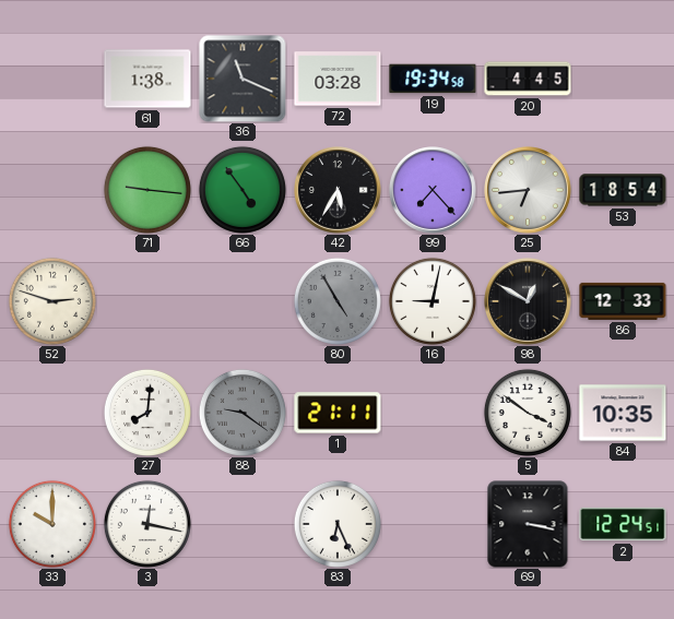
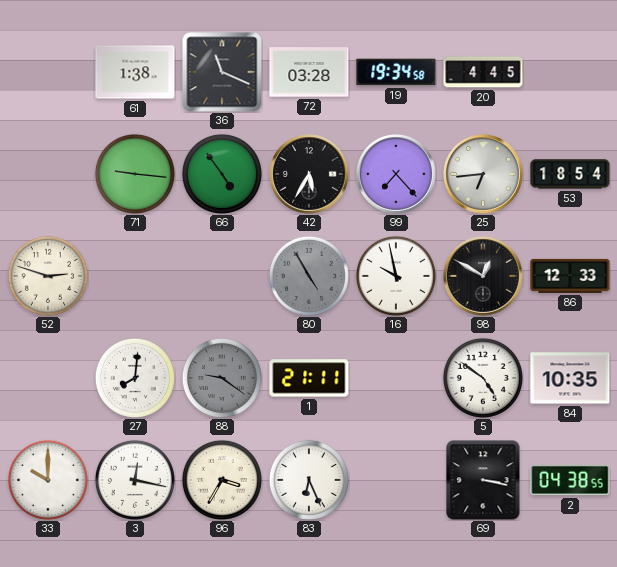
16: 9:02 -> 9:58
5: 3:51 -> 4:51
96: none -> 3:35
2: 12:24 -> 04:38
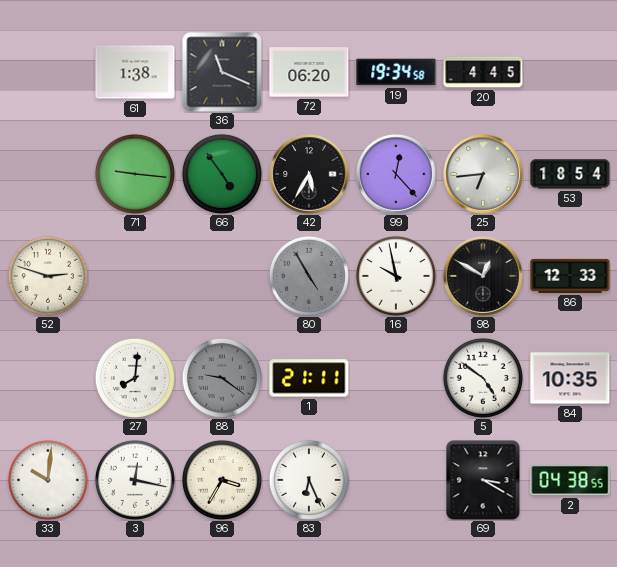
72: 03:28 -> 06:20
99: 7:23 -> 12:23
33: 10:00 -> 10:01
69: 3:17 -> 3:20
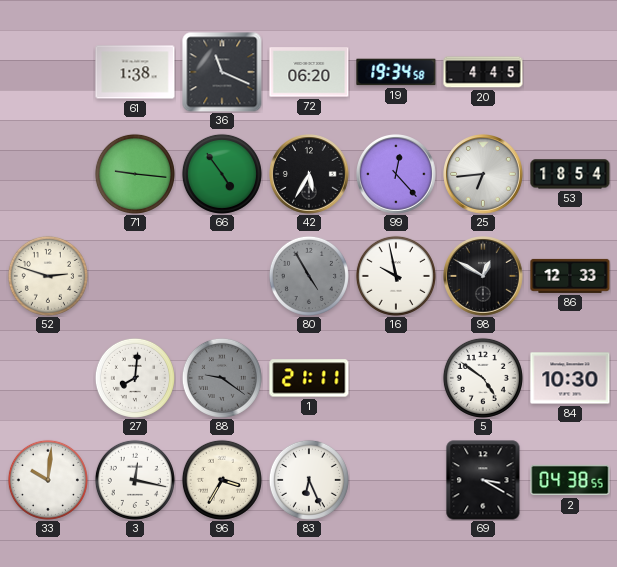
84: 10:35 -> 10:30
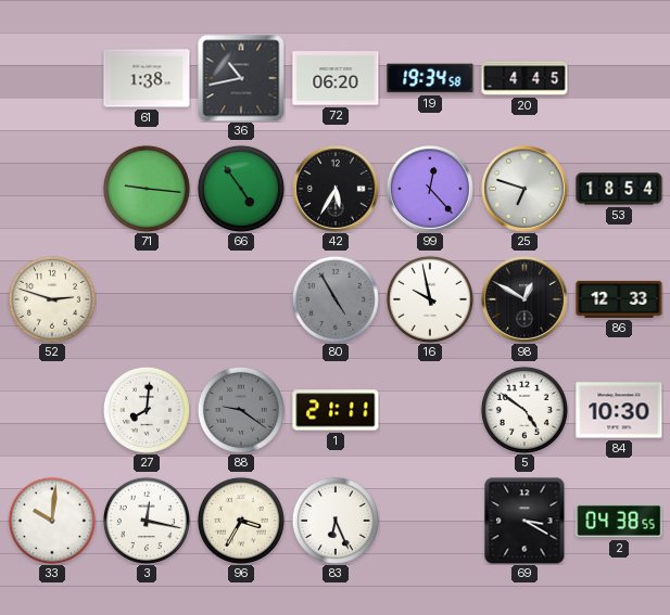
36: 11:19 -> 10:43
25: 6:44 -> 6:48
